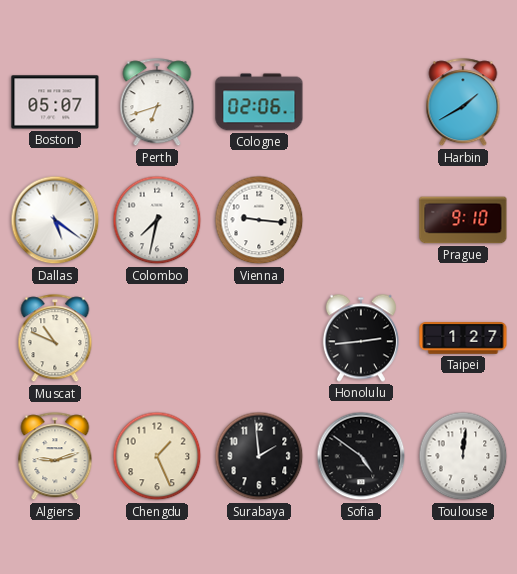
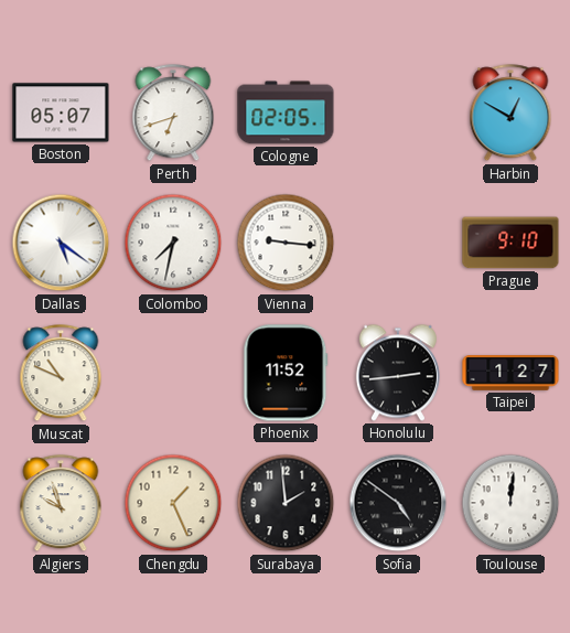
Cologne: 02:06 -> 02:05
Harbin: 1:40 -> 12:50
Phoenix: none -> 11:52
Algiers: 9:12 -> 9:57
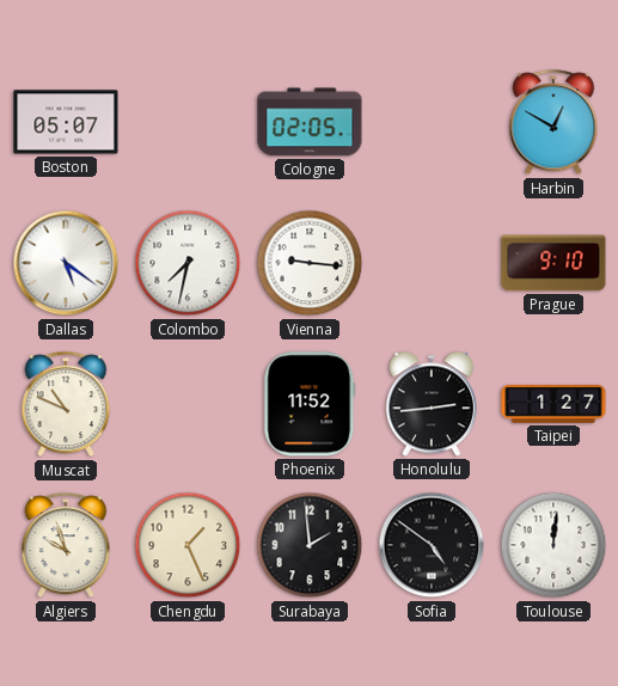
Perth: 6:42 -> none
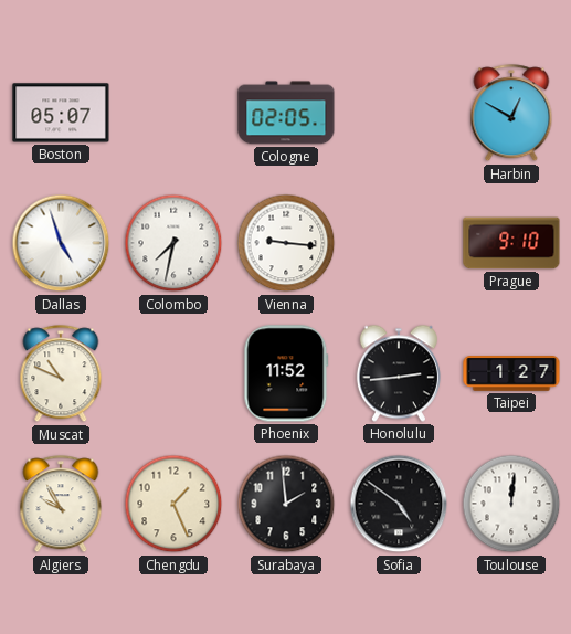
Dallas: 5:21 -> 4:57
Algiers: 9:57 -> 9:55
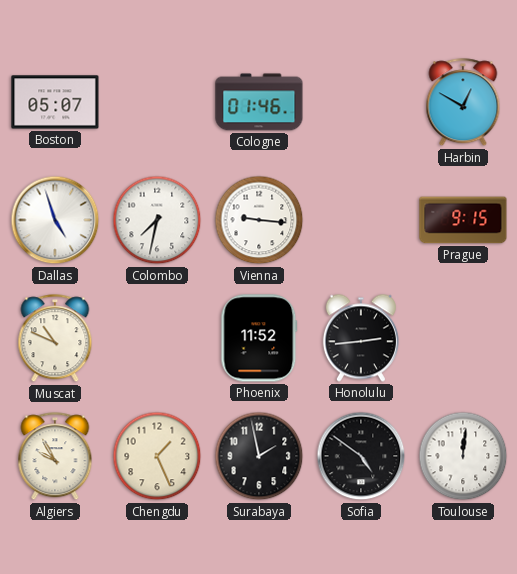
Cologne: 02:05 -> 01:46
Prague: 9:10 -> 9:15
Taipei: 1:27 -> none
Surabaya: 1:59 -> 1:58
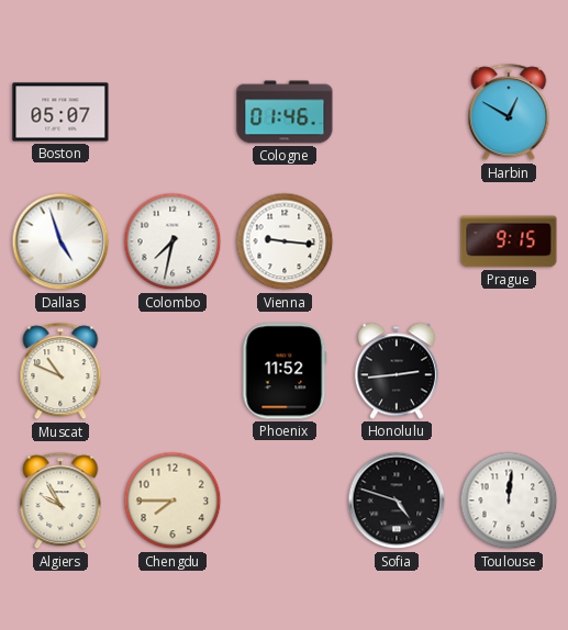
Chengdu: 1:26 -> 7:45
Surabaya: 1:58 -> none
Sofia: 4:51 -> 4:48
